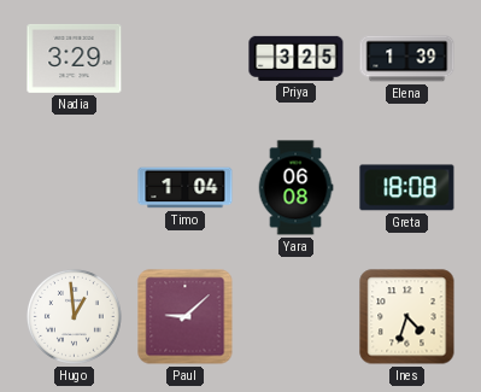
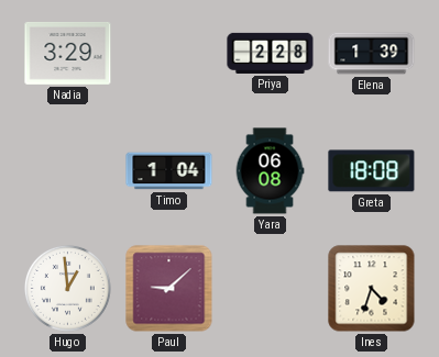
Priya: 3:25 -> 2:28
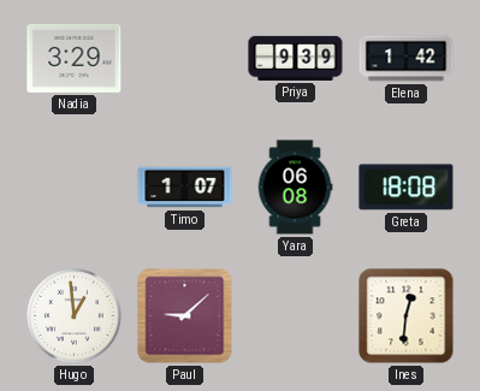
Priya: 2:28 -> 9:39
Elena: 1:39 -> 1:42
Timo: 1:04 -> 1:07
Ines: 4:33 -> 12:31
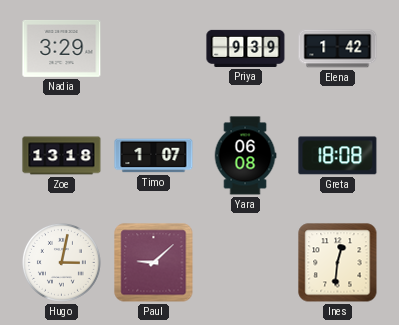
Zoe: none -> 13:18
Hugo: 12:59 -> 3:02
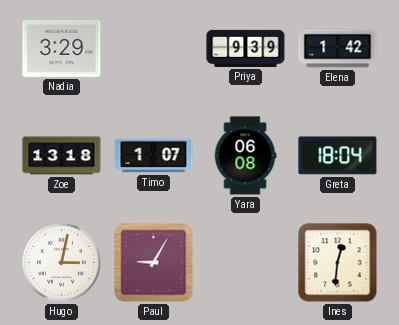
Greta: 18:08 -> 18:04
Paul: 9:08 -> 9:05
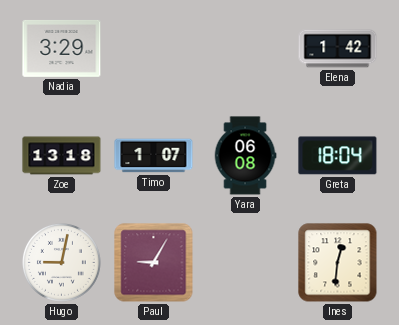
Priya: 9:39 -> none
Hugo: 3:02 -> 9:02
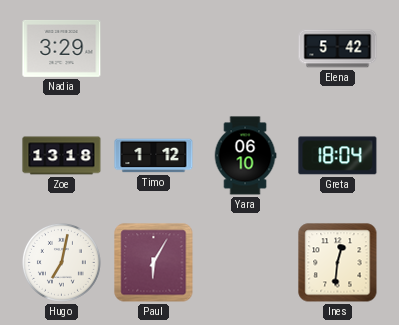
Elena: 1:42 -> 5:42
Timo: 1:07 -> 1:12
Yara: 06:08 -> 06:10
Hugo: 9:02 -> 7:02
Paul: 9:05 -> 6:05
